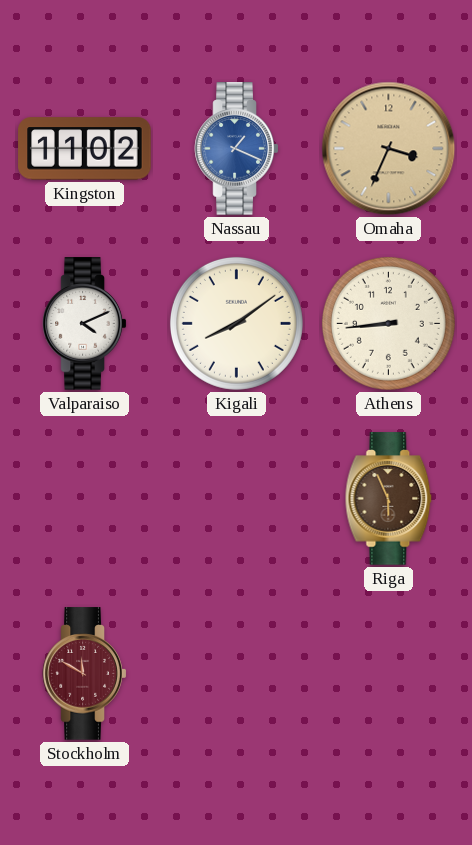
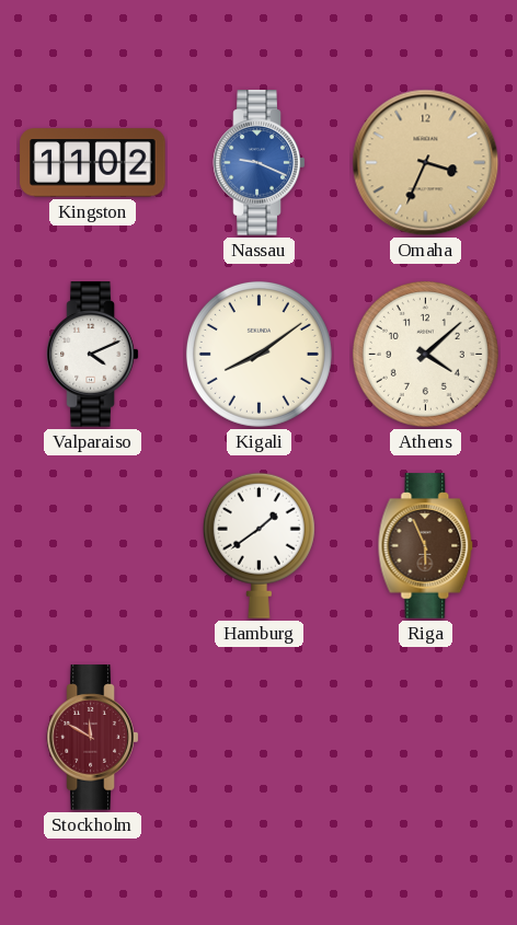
Nassau: 1:19 -> 9:19
Athens: 8:44 -> 4:08
Hamburg: none -> 1:39
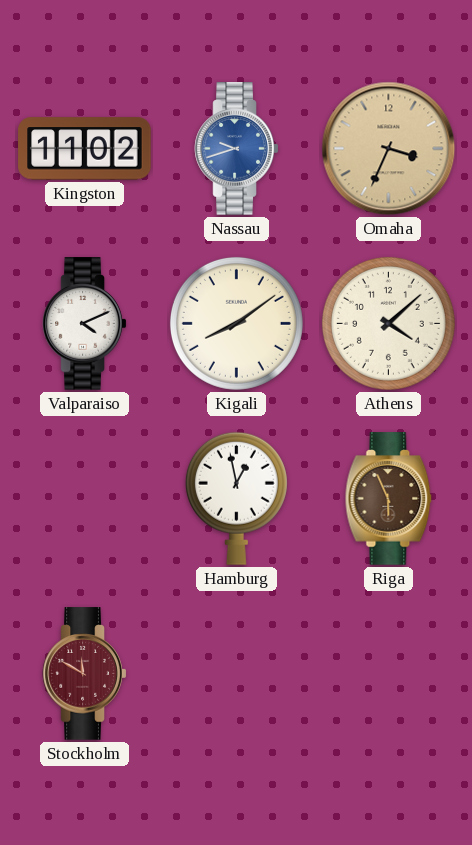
Nassau: 9:19 -> 9:42
Hamburg: 1:39 -> 12:58
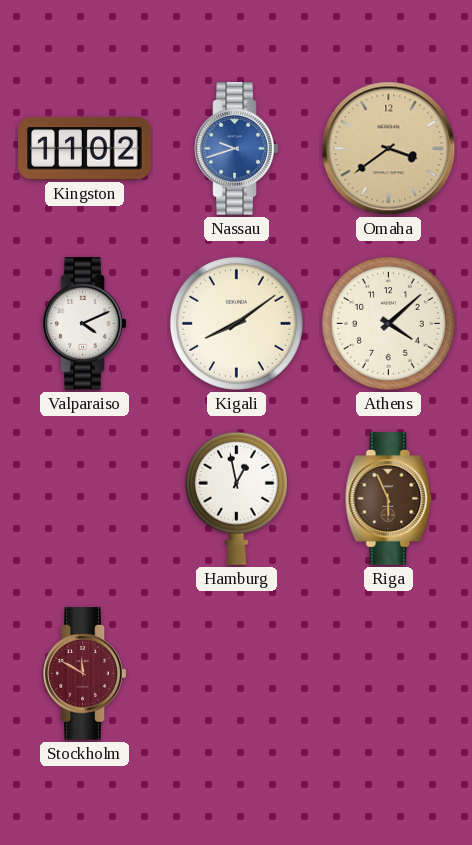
Omaha: 3:34 -> 3:39
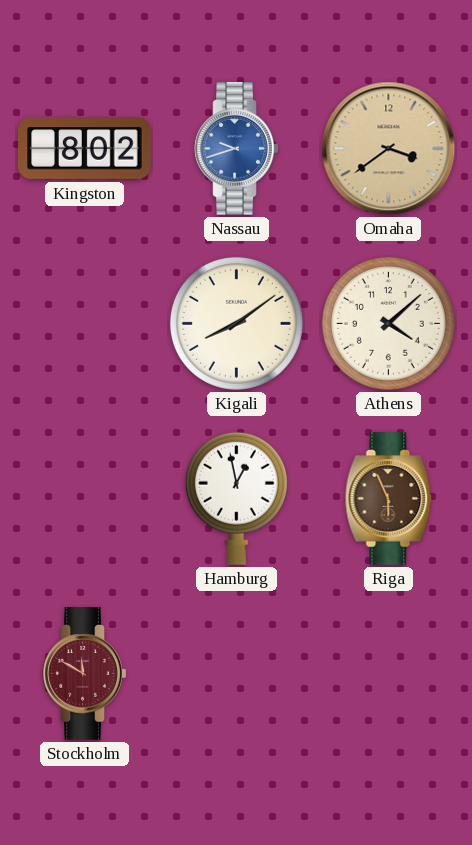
Kingston: 11:02 -> 8:02
Valparaiso: 4:11 -> none
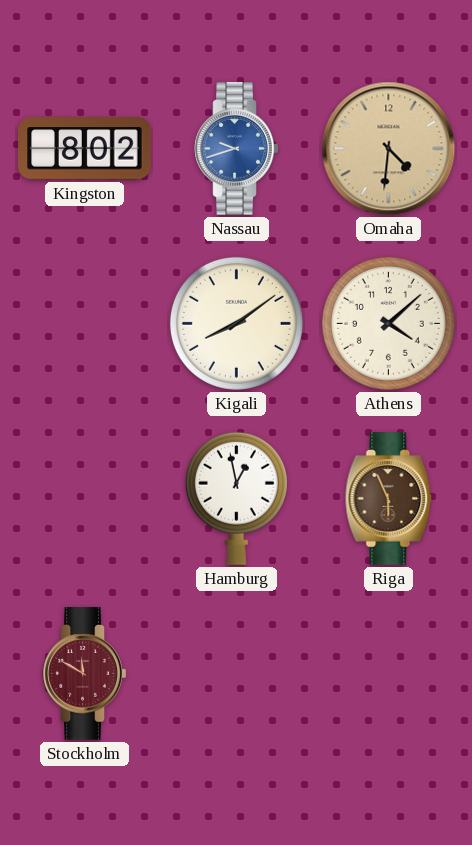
Omaha: 3:39 -> 4:31
